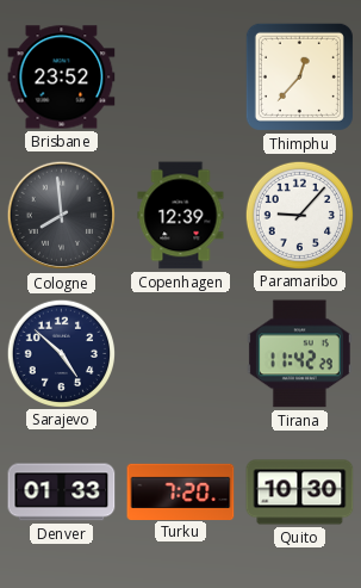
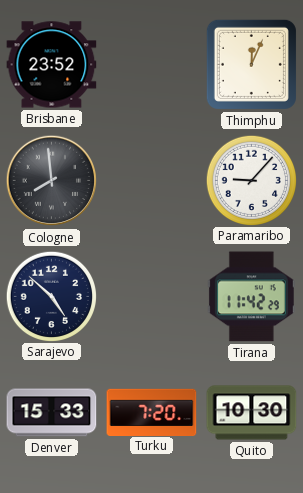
Thimphu: 12:37 -> 12:04
Copenhagen: 12:39 -> none
Denver: 01:33 -> 15:33
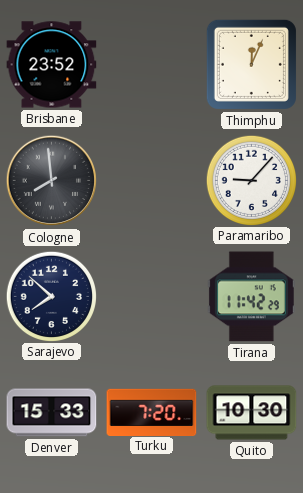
Sarajevo: 4:52 -> 7:52
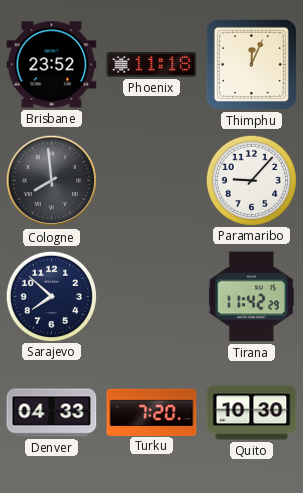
Phoenix: none -> 11:18
Denver: 15:33 -> 04:33
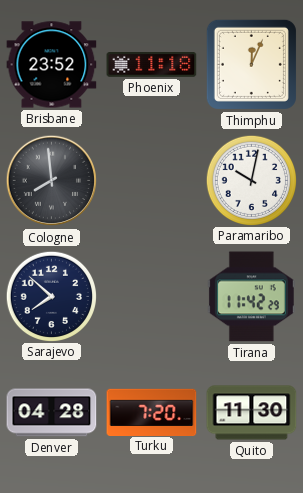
Paramaribo: 9:07 -> 10:02
Denver: 04:33 -> 04:28
Quito: 10:30 -> 11:30
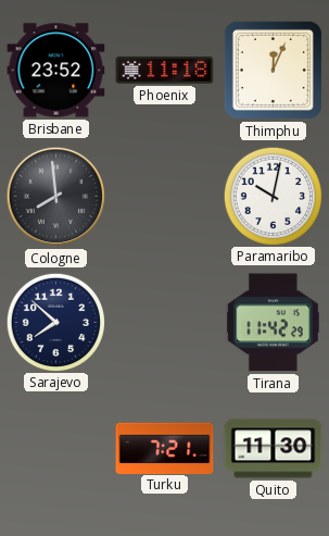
Denver: 04:28 -> none
Turku: 7:20 -> 7:21
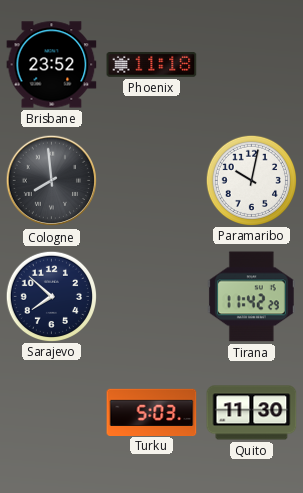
Thimphu: 12:04 -> none
Turku: 7:21 -> 5:03
